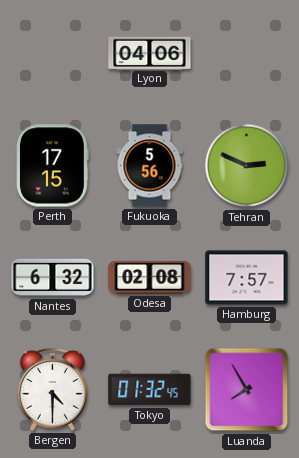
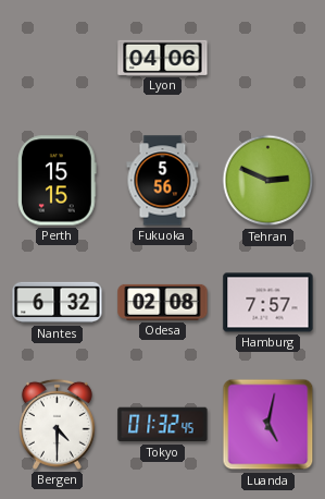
Perth: 17:15 -> 15:15
Luanda: 7:55 -> 5:02
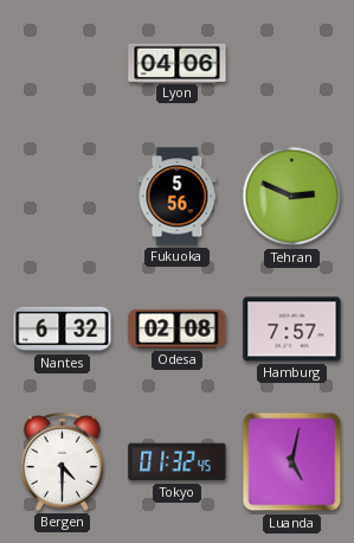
Perth: 15:15 -> none
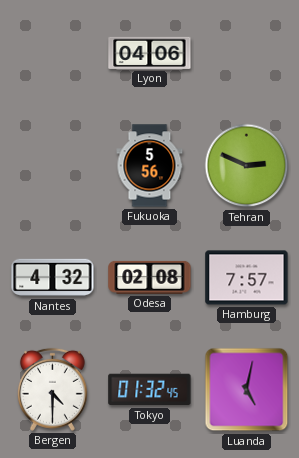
Nantes: 6:32 -> 4:32
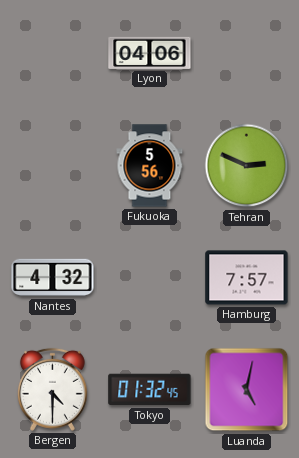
Odesa: 02:08 -> none
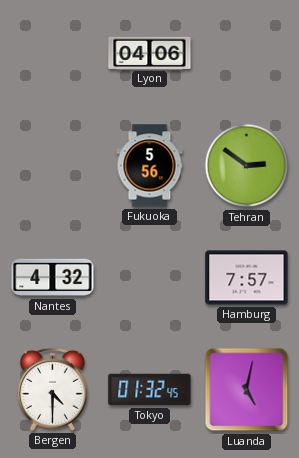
Tehran: 2:49 -> 2:51
